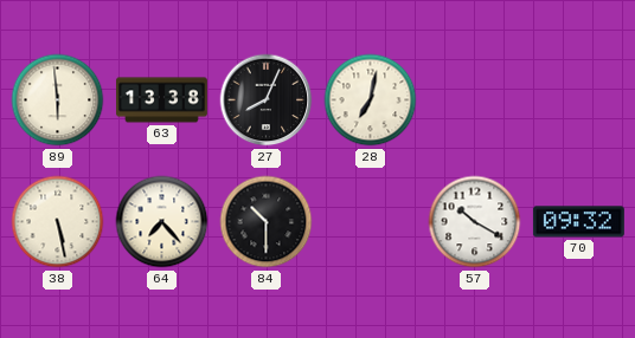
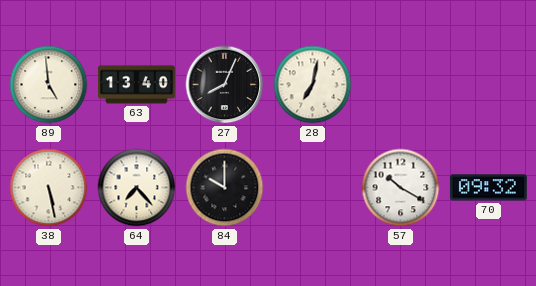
89: 5:59 -> 4:59
63: 13:38 -> 13:40
84: 10:30 -> 10:00
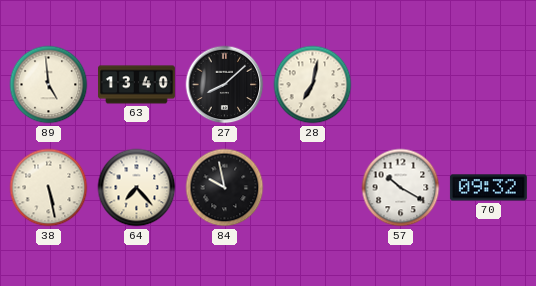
27: 8:04 -> 8:08
84: 10:00 -> 9:58
